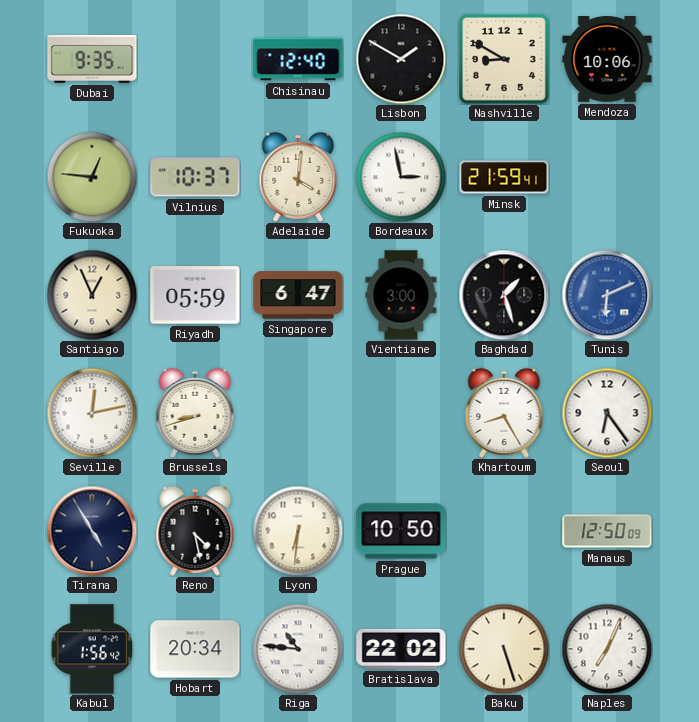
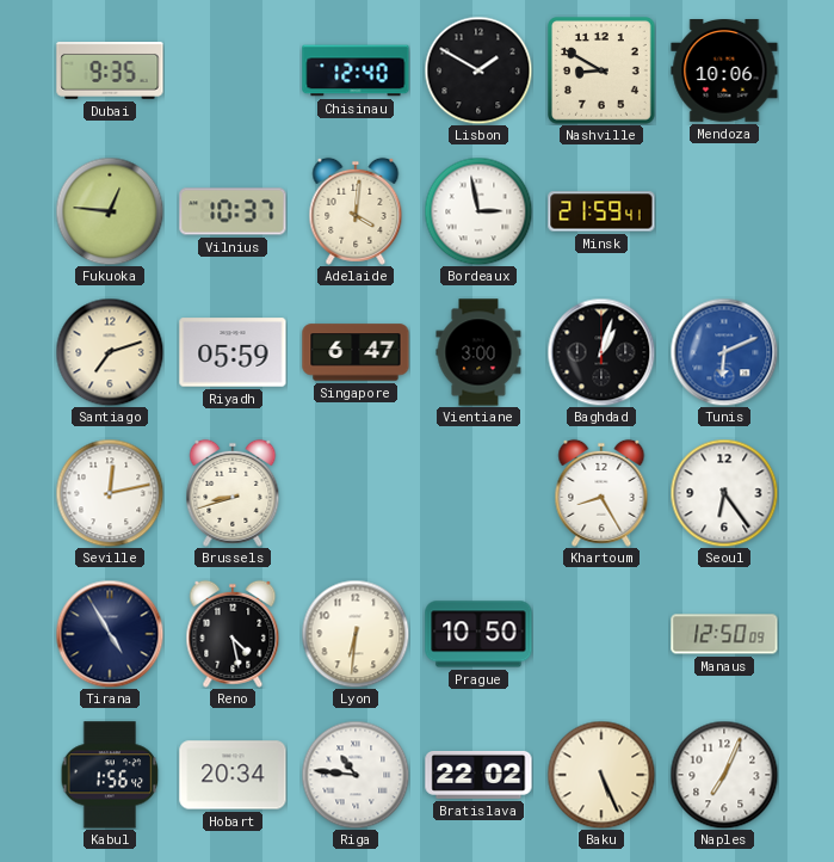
Santiago: 12:56 -> 7:12
Baghdad: 1:27 -> 1:03
Baku: 5:27 -> 5:26
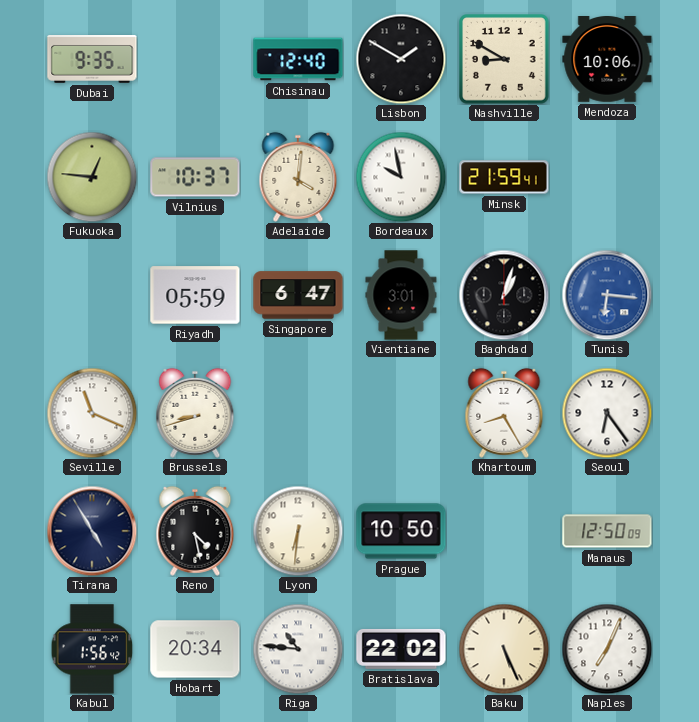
Bordeaux: 2:58 -> 9:58
Santiago: 7:12 -> none
Vientiane: 3:00 -> 3:01
Tunis: 6:11 -> 6:16
Seville: 12:13 -> 11:19
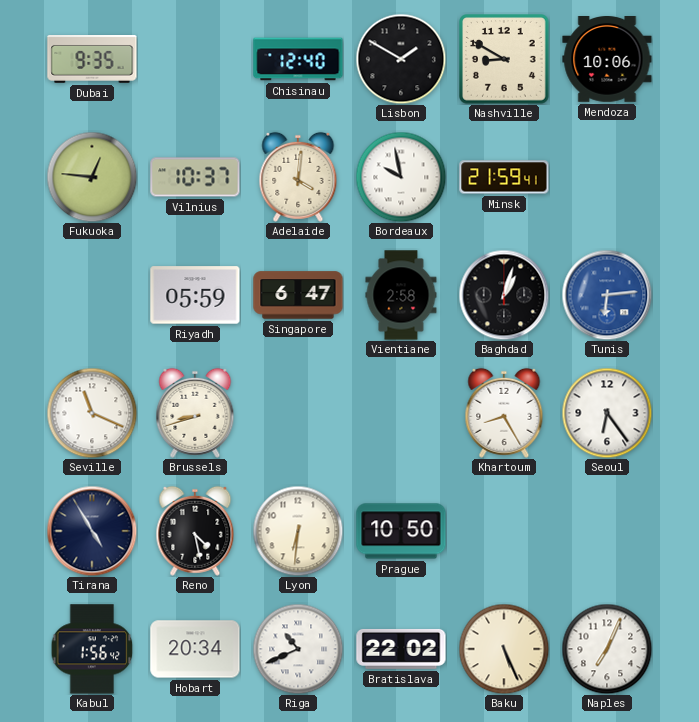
Vientiane: 3:01 -> 2:58
Tunis: 6:16 -> 6:14
Manaus: 12:50 -> none
Riga: 10:46 -> 10:41
